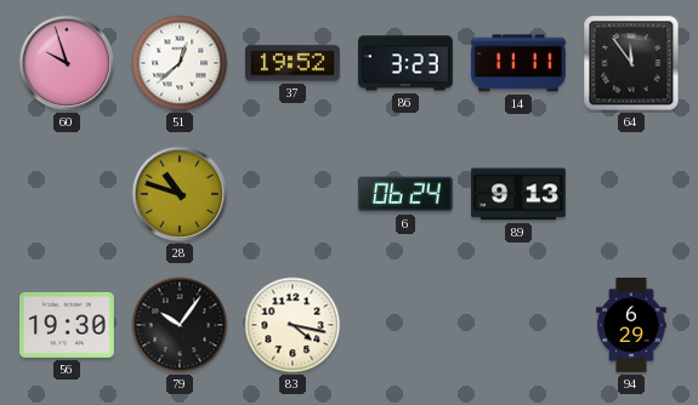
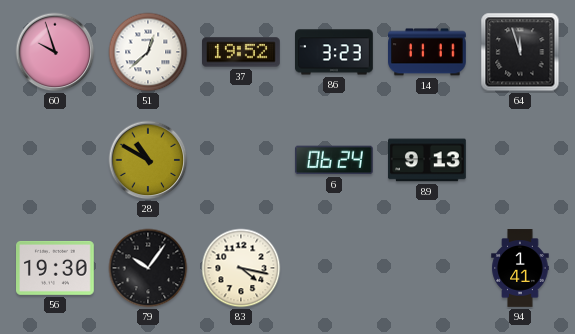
64: 11:54 -> 11:57
28: 10:48 -> 10:50
94: 6:29 -> 1:41
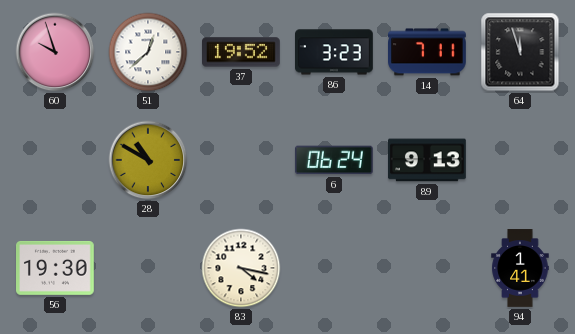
14: 11:11 -> 7:11
79: 10:06 -> none
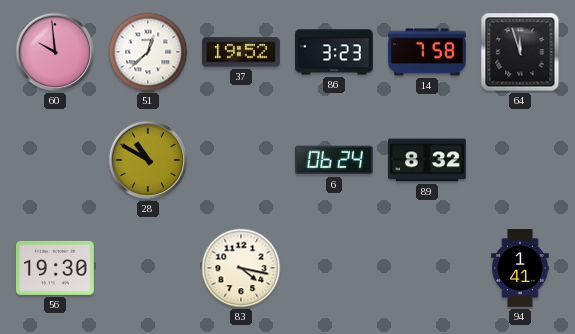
60: 9:57 -> 9:59
14: 7:11 -> 7:58
89: 9:13 -> 8:32
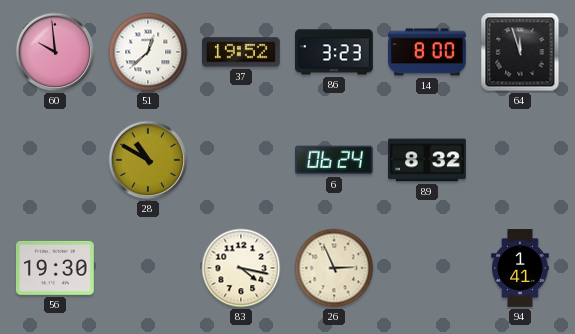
14: 7:58 -> 8:00
26: none -> 2:56
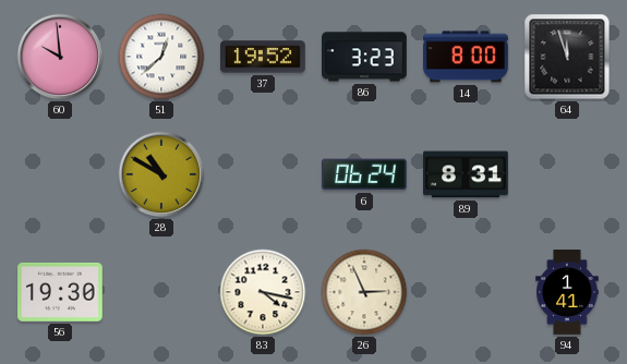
89: 8:32 -> 8:31
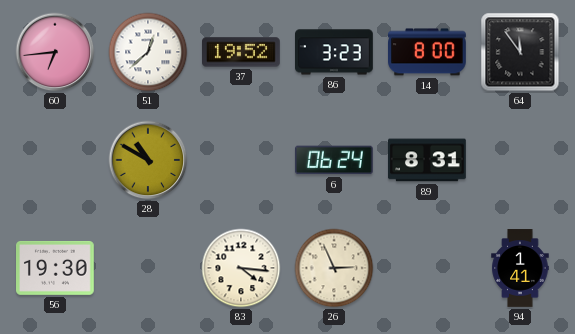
60: 9:59 -> 6:44
64: 11:57 -> 11:54
83: 4:17 -> 4:16
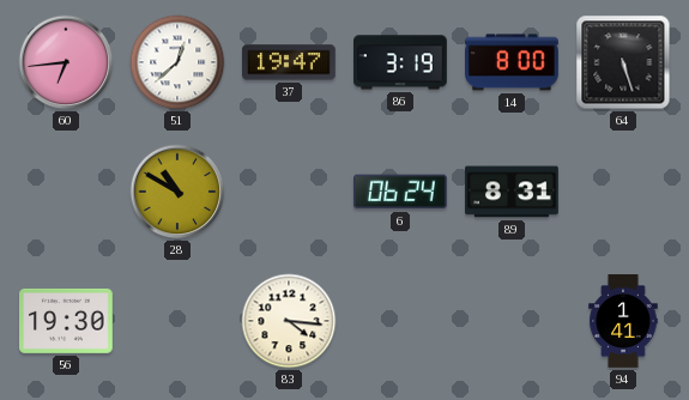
37: 19:52 -> 19:47
86: 3:23 -> 3:19
64: 11:54 -> 5:27
26: 2:56 -> none
